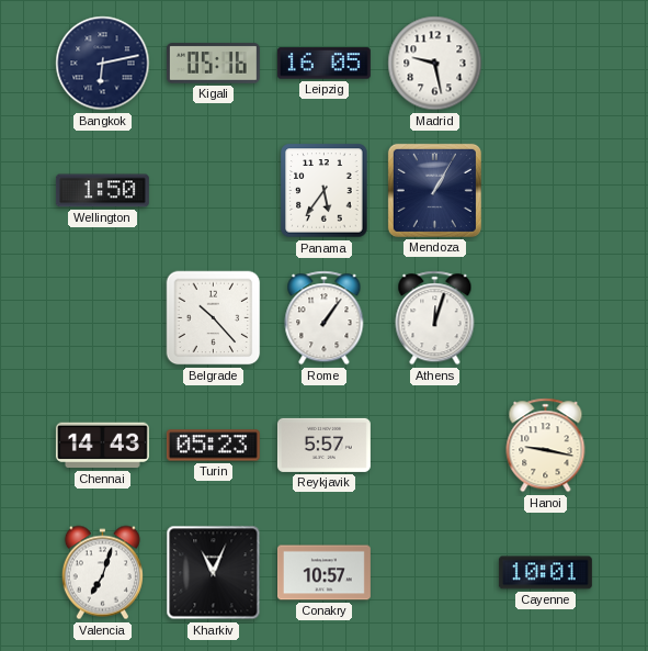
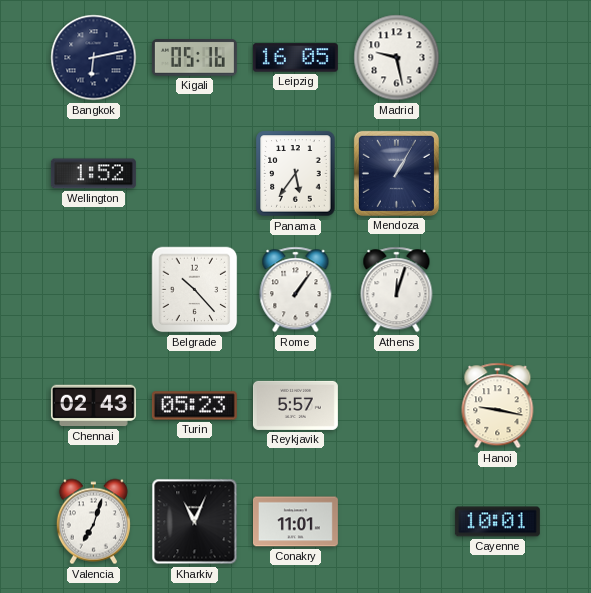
Wellington: 1:50 -> 1:52
Chennai: 14:43 -> 02:43
Conakry: 10:57 -> 11:01
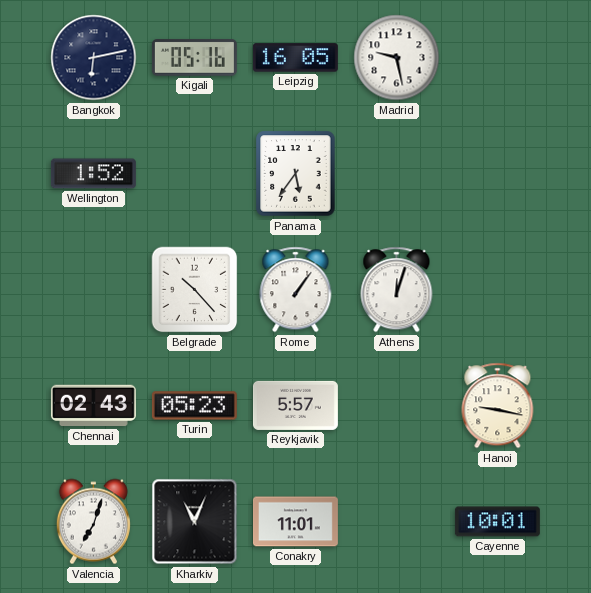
Mendoza: 1:05 -> none
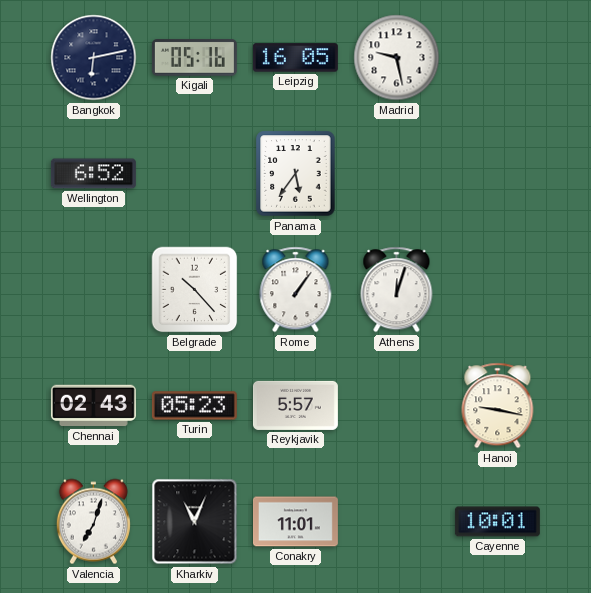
Wellington: 1:52 -> 6:52
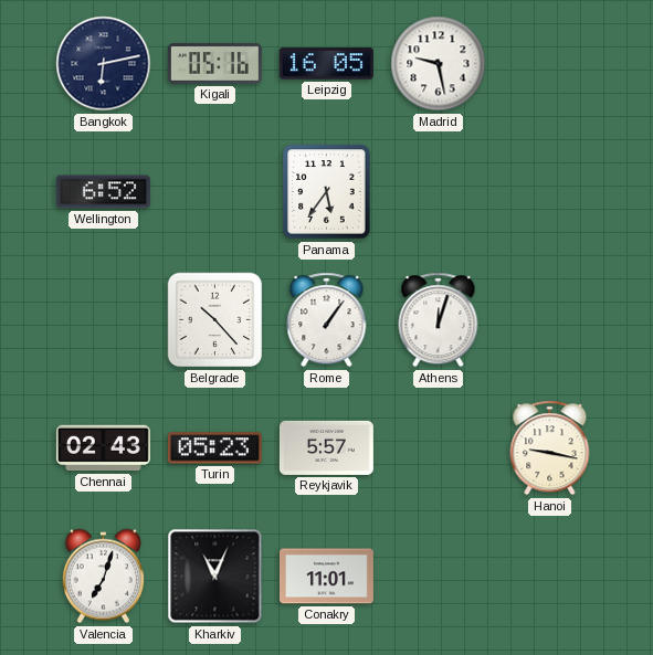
Cayenne: 10:01 -> none
